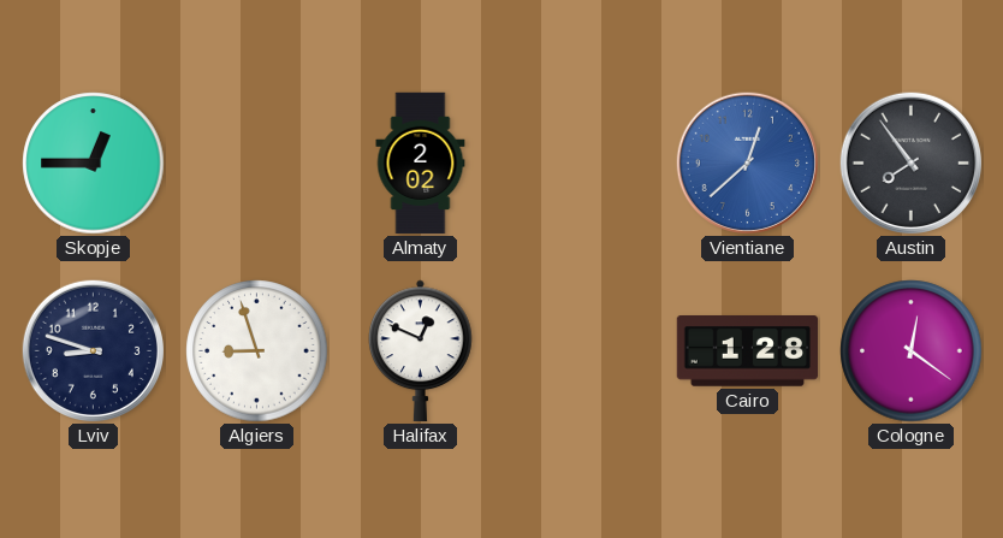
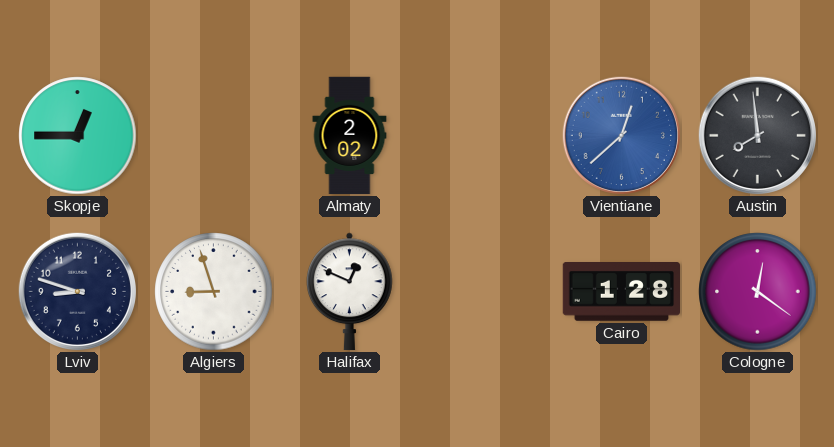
Austin: 7:54 -> 7:59
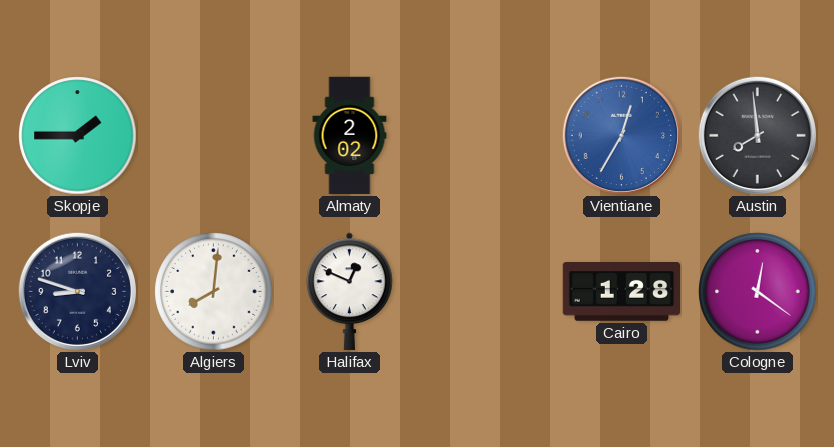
Skopje: 12:45 -> 1:45
Vientiane: 12:38 -> 12:35
Algiers: 8:57 -> 8:01
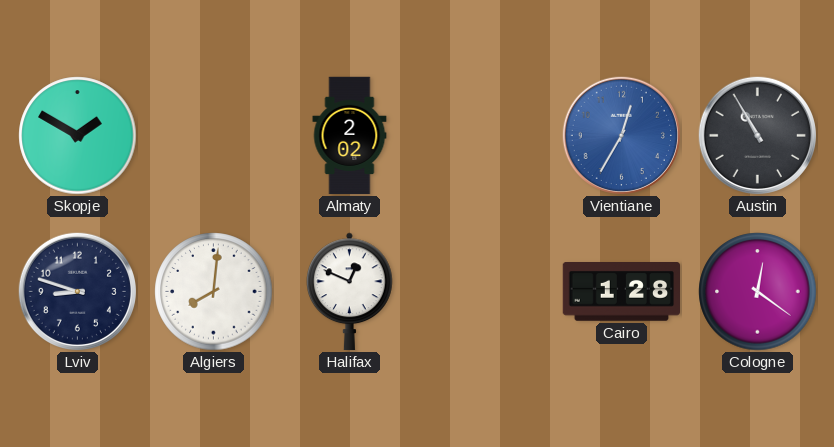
Skopje: 1:45 -> 1:50
Austin: 7:59 -> 10:55
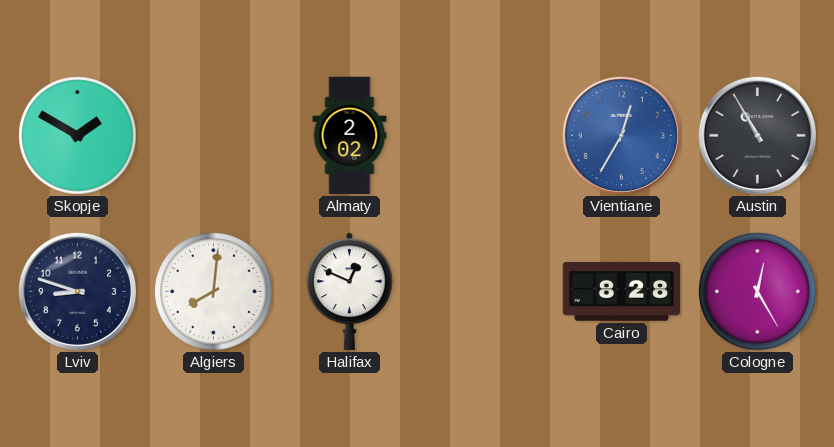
Cairo: 1:28 -> 8:28
Cologne: 12:21 -> 12:25
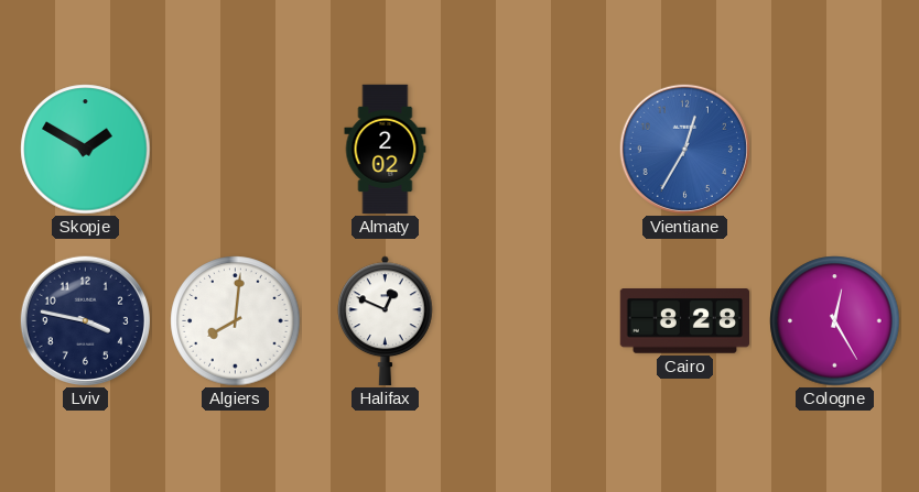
Austin: 10:55 -> none
Lviv: 8:48 -> 3:47
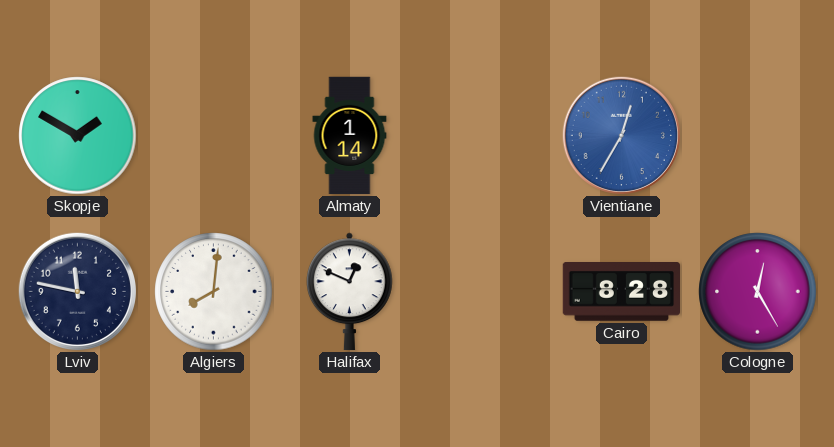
Almaty: 2:02 -> 1:14
Lviv: 3:47 -> 11:47
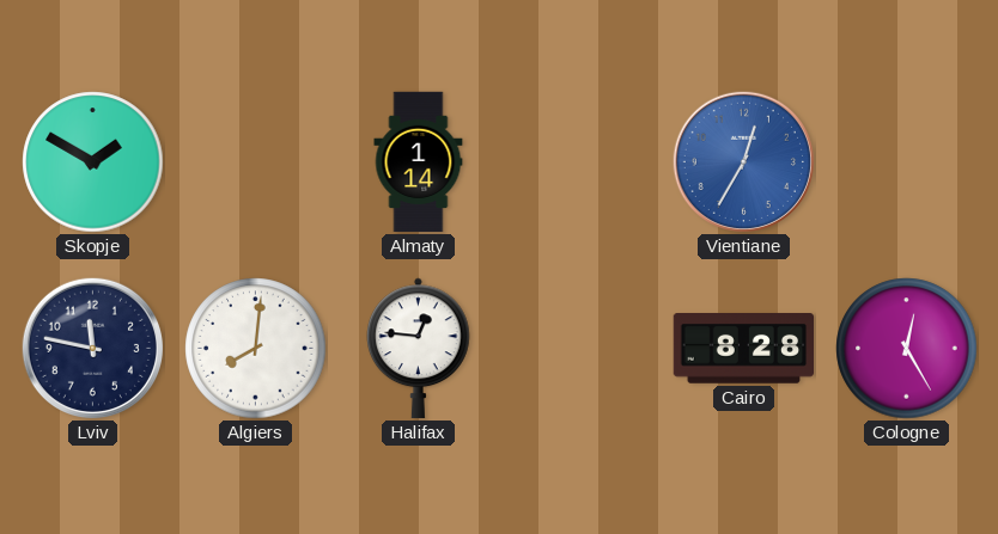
Halifax: 12:49 -> 12:46
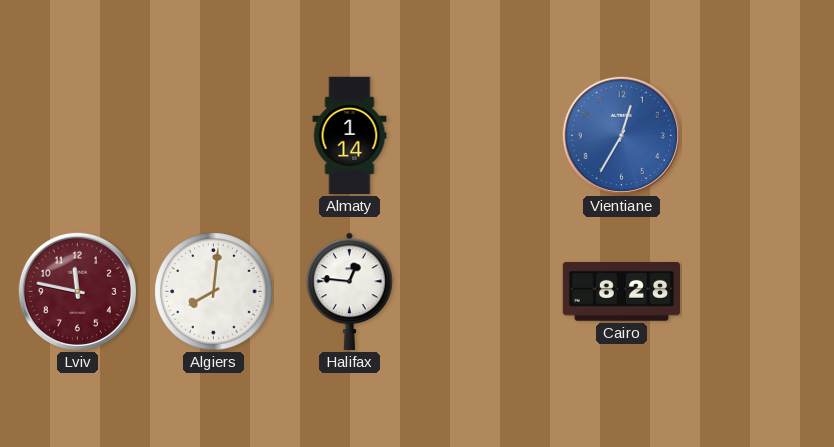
Skopje: 1:50 -> none
Lviv dial: navy -> burgundy
Cologne: 12:25 -> none
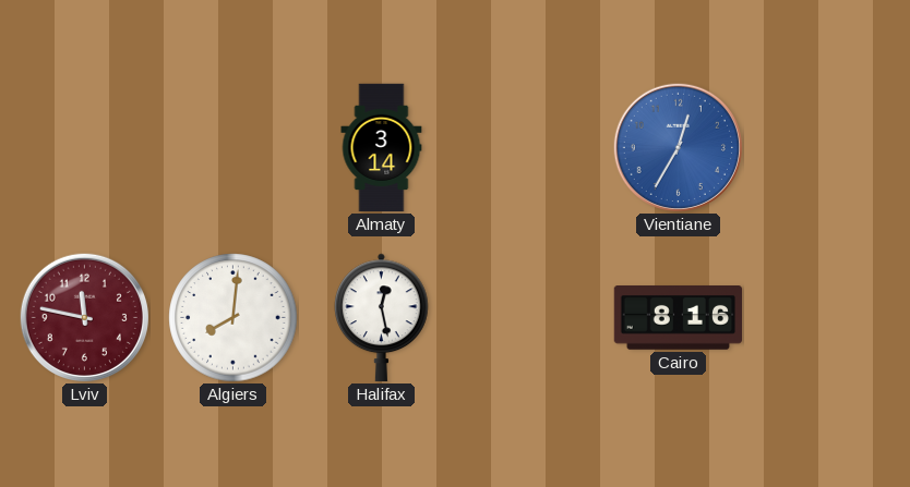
Almaty: 1:14 -> 3:14
Halifax: 12:46 -> 12:28
Cairo: 8:28 -> 8:16
